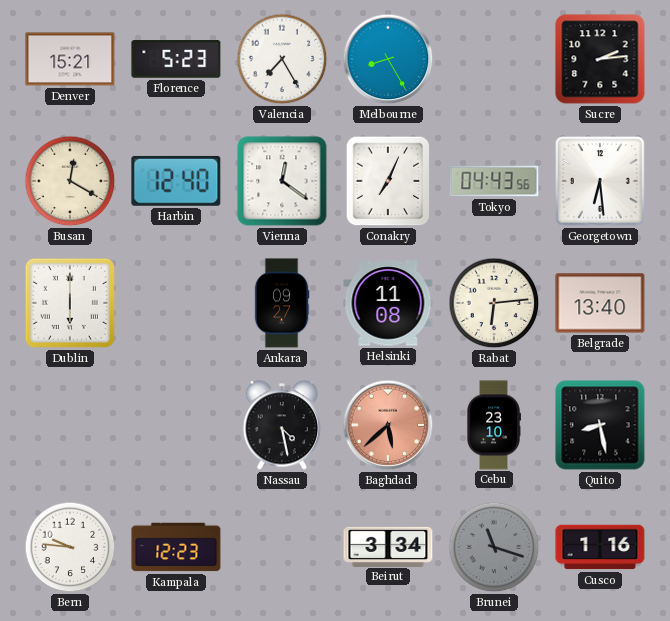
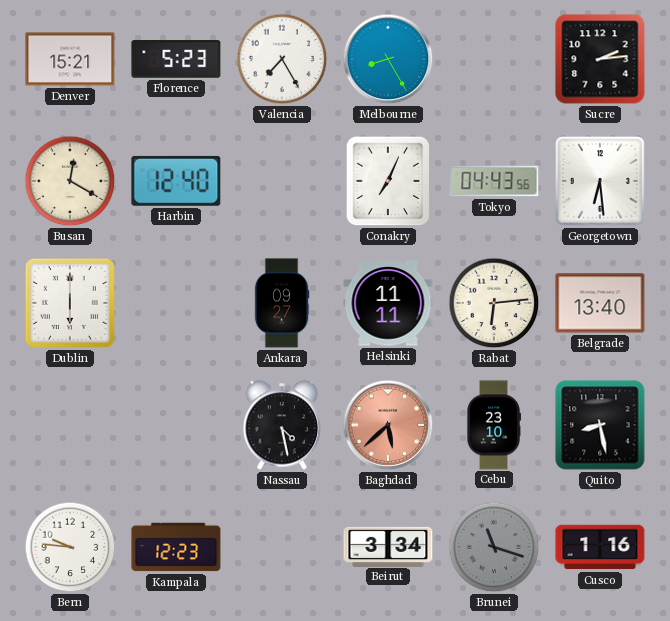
Vienna: 12:21 -> none
Helsinki: 11:08 -> 11:11
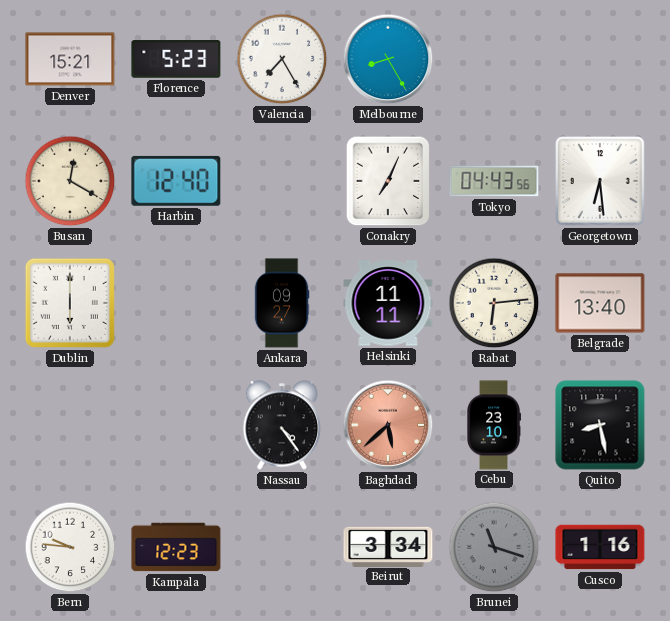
Sucre: 2:14 -> none
Nassau: 4:28 -> 4:24
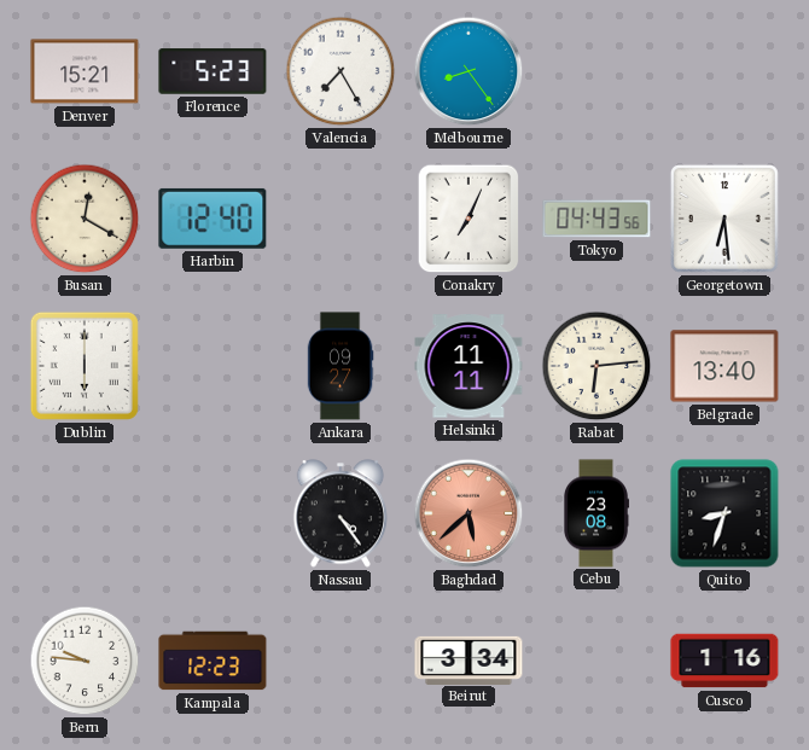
Melbourne: 8:25 -> 8:24
Cebu: 23:10 -> 23:08
Quito: 8:28 -> 8:33
Brunei: 11:18 -> none
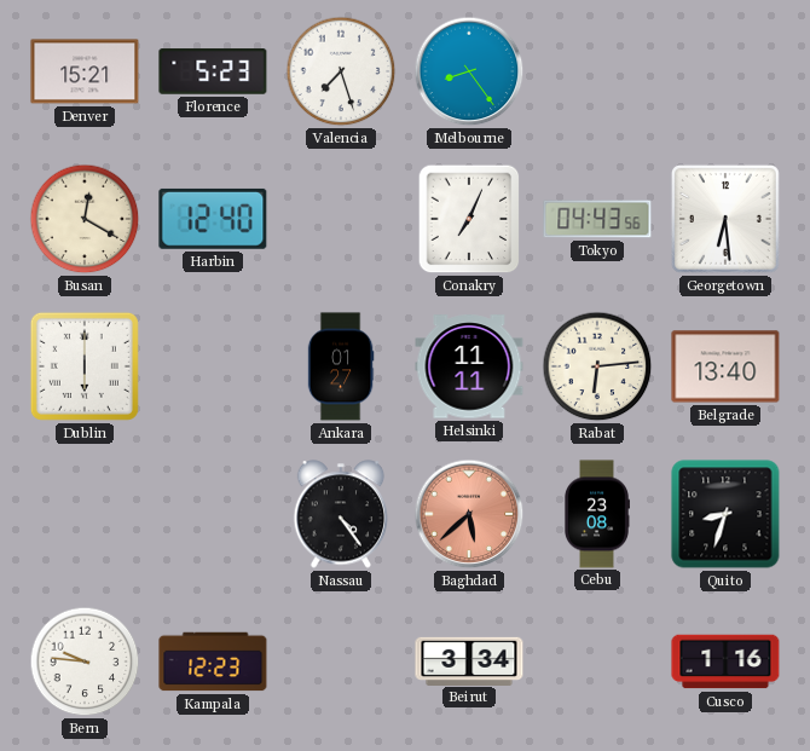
Valencia: 7:25 -> 7:27
Ankara: 09:27 -> 01:27
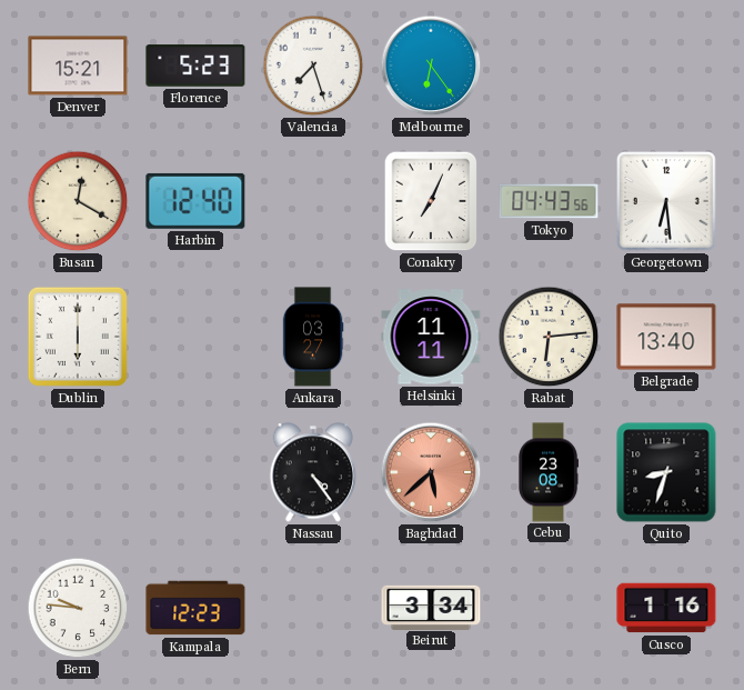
Melbourne: 8:24 -> 6:24
Ankara: 01:27 -> 03:27
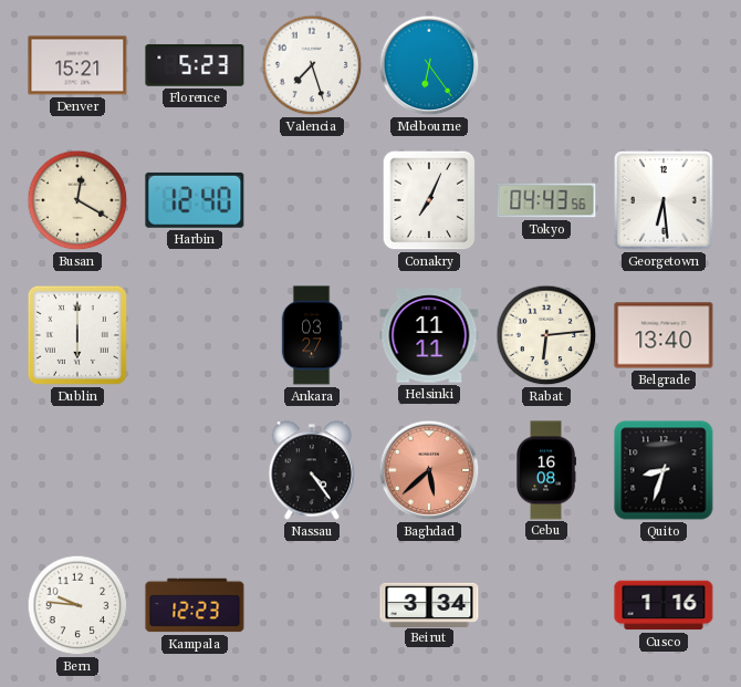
Cebu: 23:08 -> 16:08
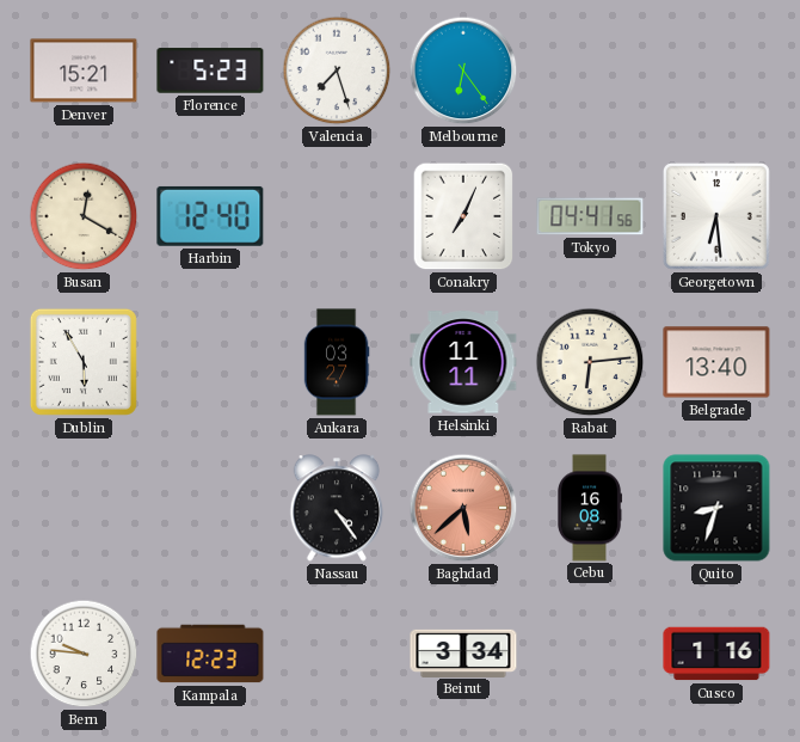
Tokyo: 04:43 -> 04:41
Dublin: 6:00 -> 5:55
